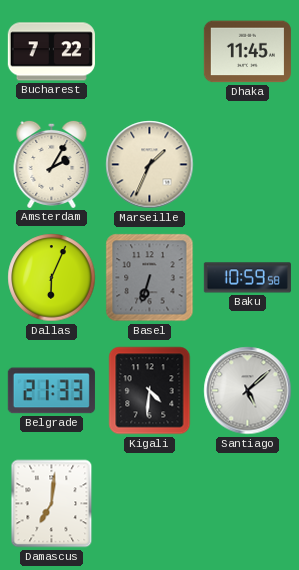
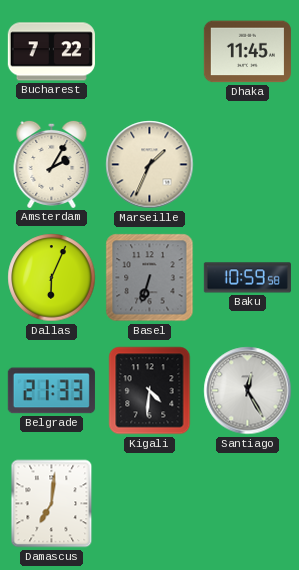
Santiago: 5:08 -> 12:25
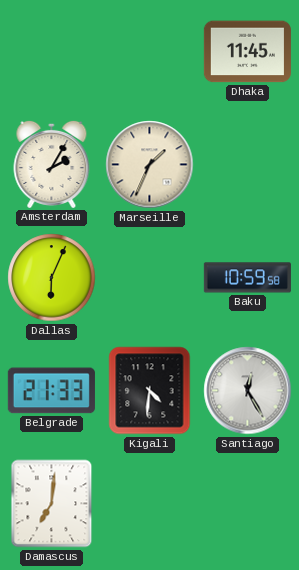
Bucharest: 7:22 -> none
Basel: 6:33 -> none
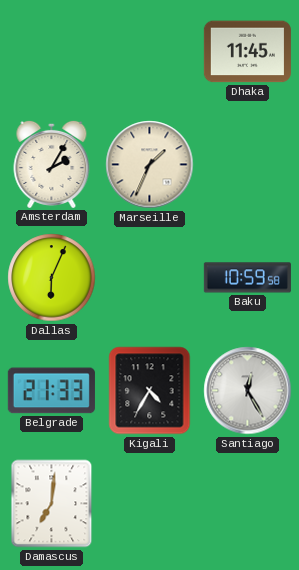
Kigali: 4:31 -> 4:35
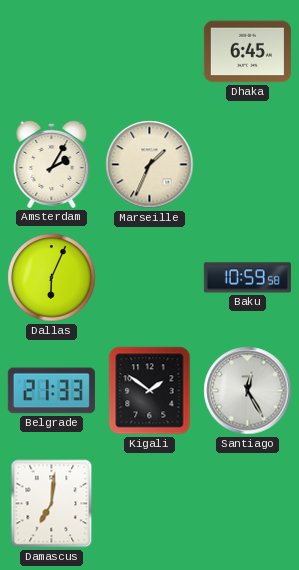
Dhaka: 11:45 -> 6:45
Kigali: 4:35 -> 1:51
